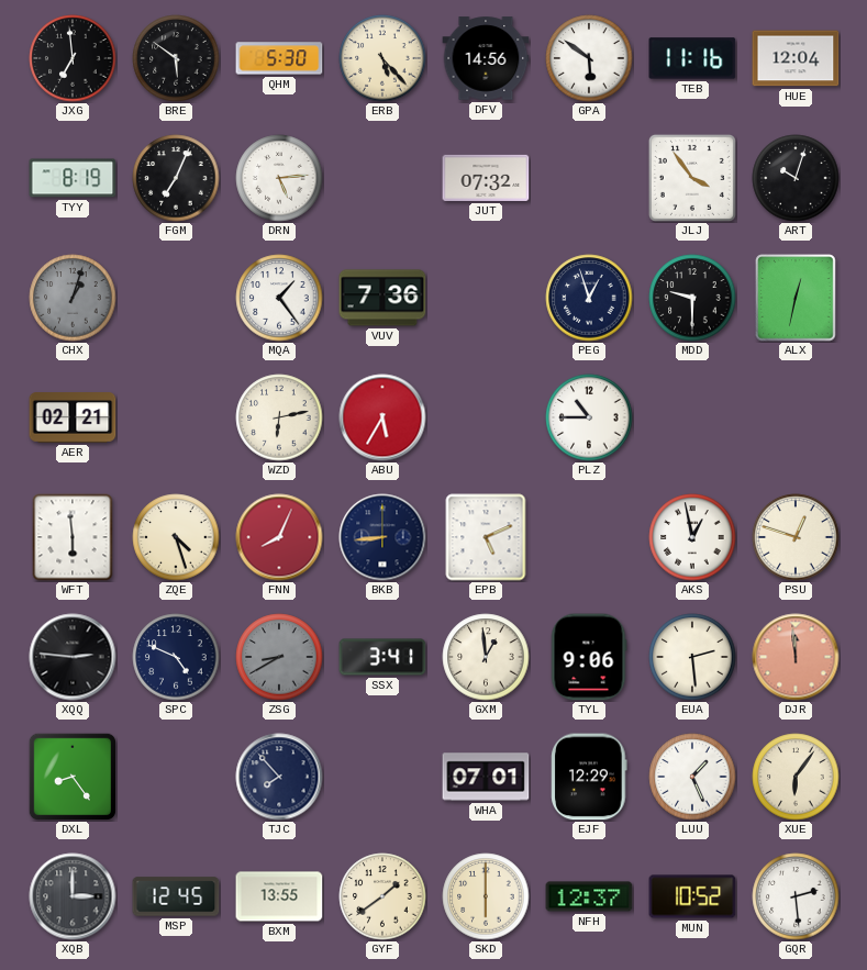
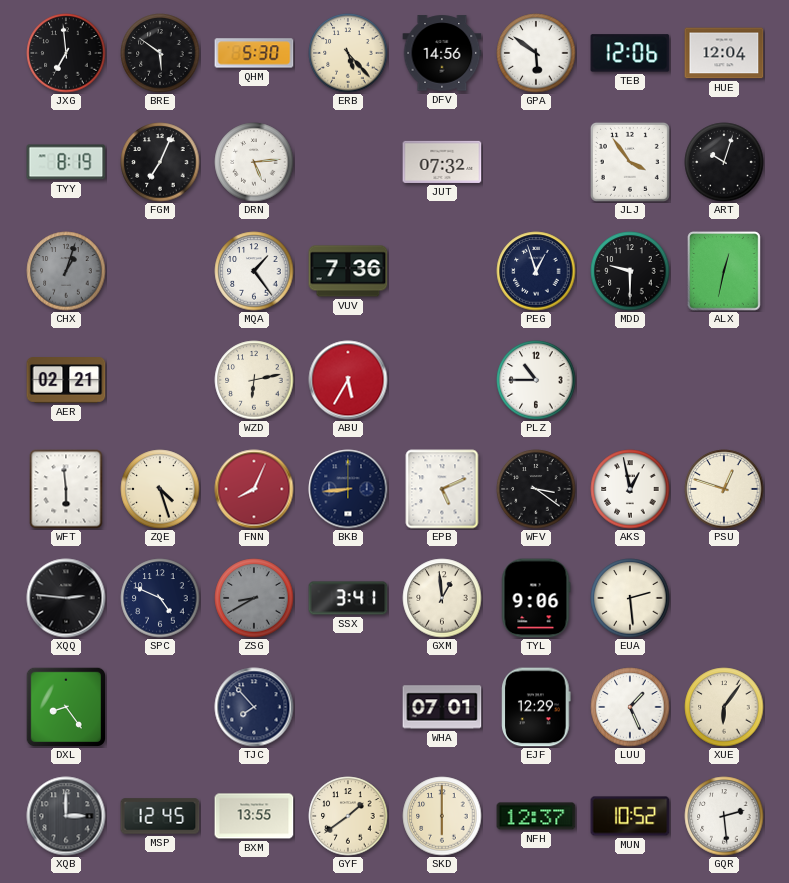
TEB: 11:16 -> 12:06
WFV: none -> 3:21
DJR: 11:59 -> none
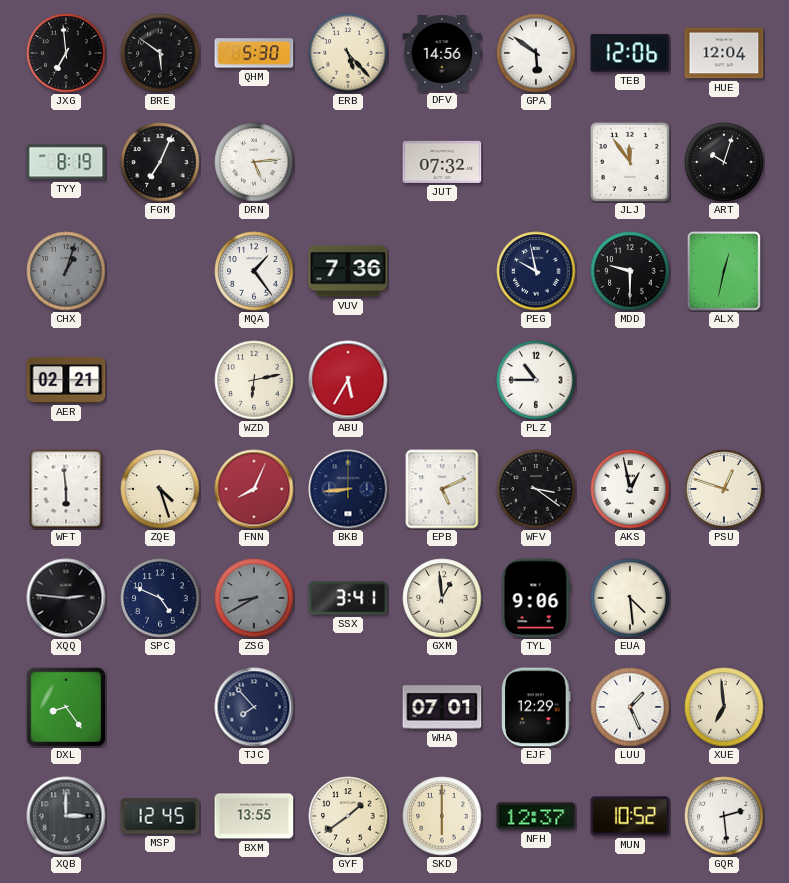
JLJ: 3:54 -> 11:54
PEG: 12:57 -> 9:58
EUA: 2:29 -> 4:29
XUE: 6:06 -> 6:59
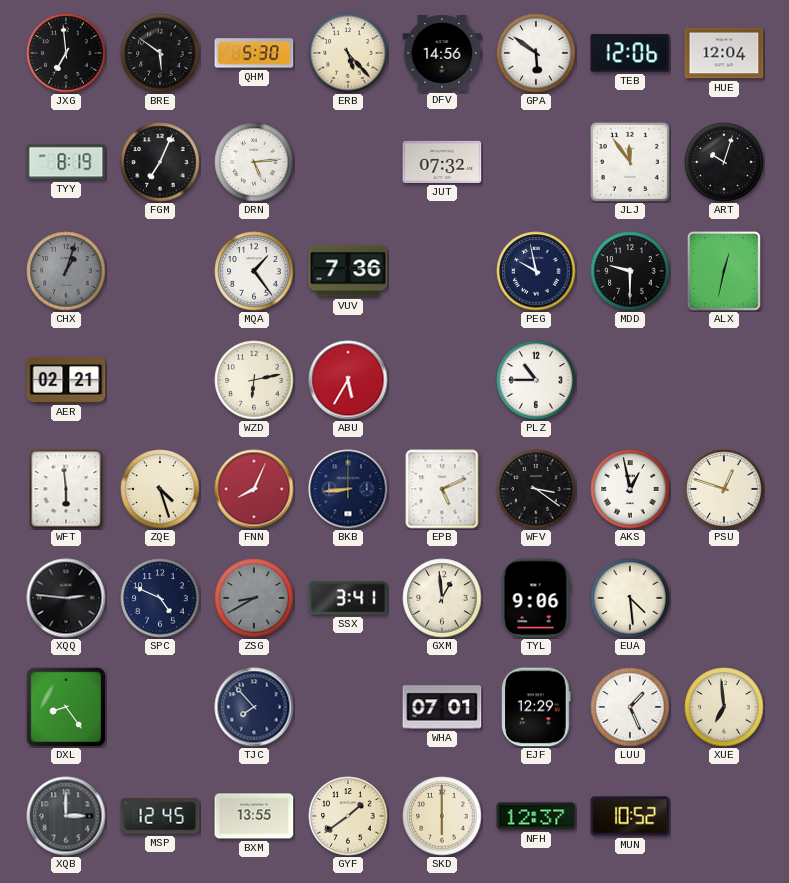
GQR: 2:29 -> none
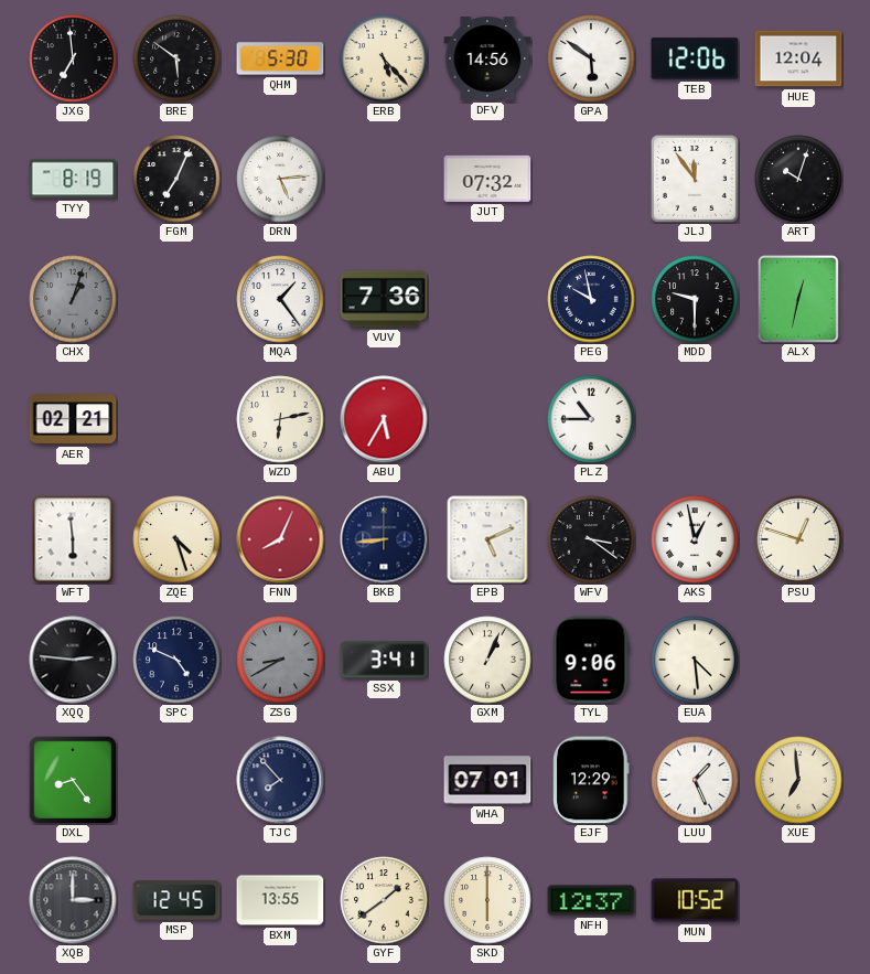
GXM: 12:59 -> 1:04
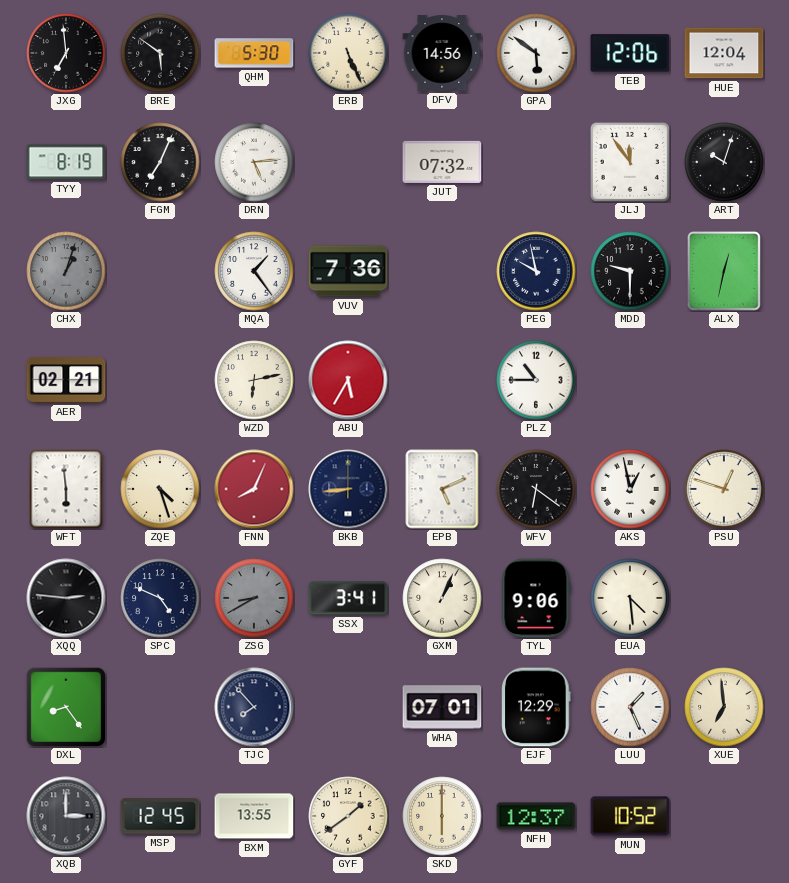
ERB: 5:23 -> 5:26
WFV: 3:21 -> 6:21
